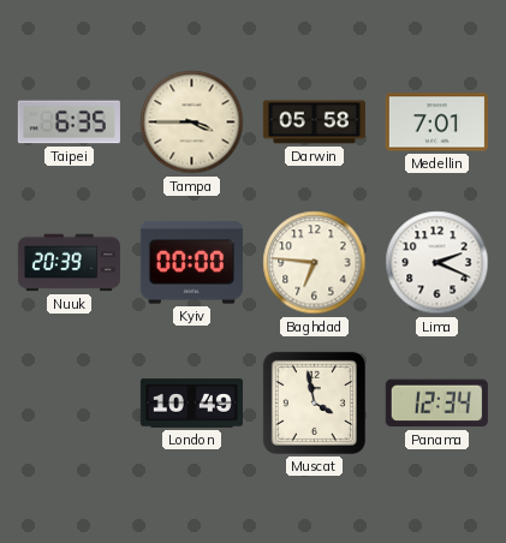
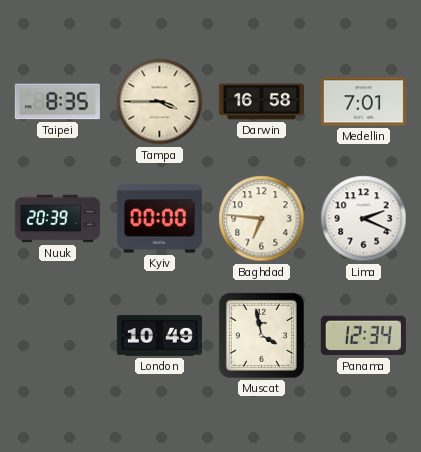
Taipei: 6:35 -> 8:35
Darwin: 05:58 -> 16:58
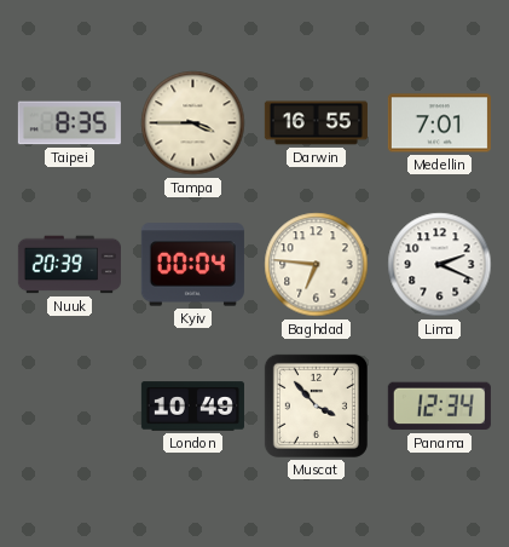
Darwin: 16:58 -> 16:55
Kyiv: 00:00 -> 00:04
Muscat: 3:58 -> 3:53
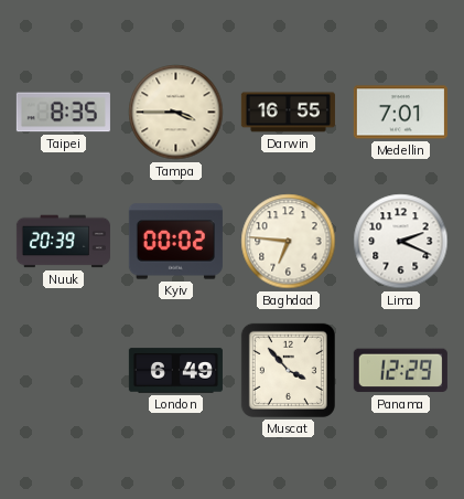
Kyiv: 00:04 -> 00:02
London: 10:49 -> 6:49
Panama: 12:34 -> 12:29
